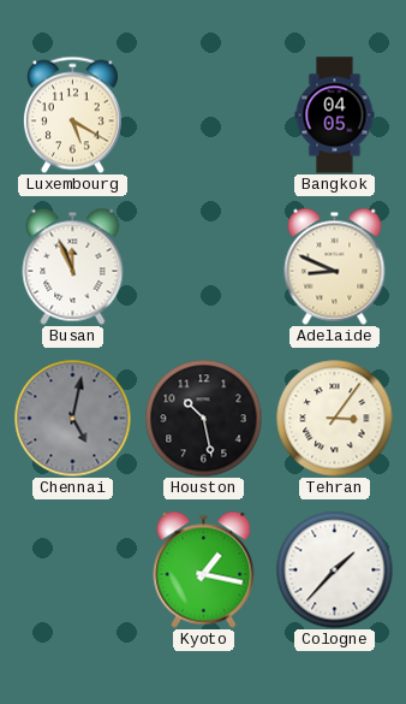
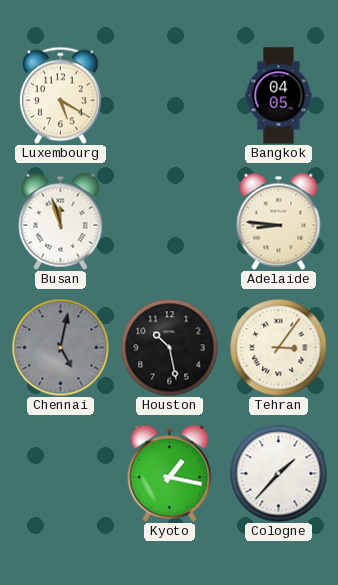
Busan: 11:56 -> 11:57
Adelaide: 8:49 -> 8:46
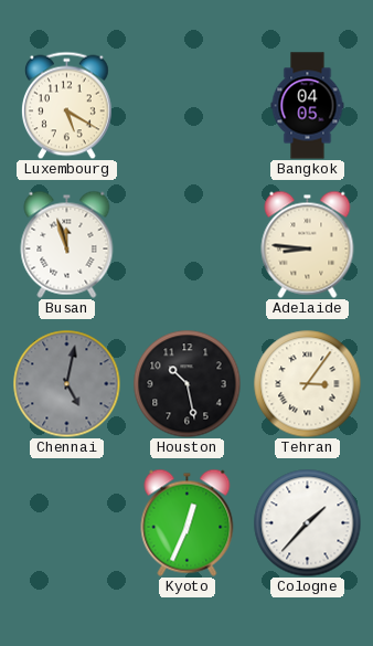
Kyoto: 1:17 -> 12:34
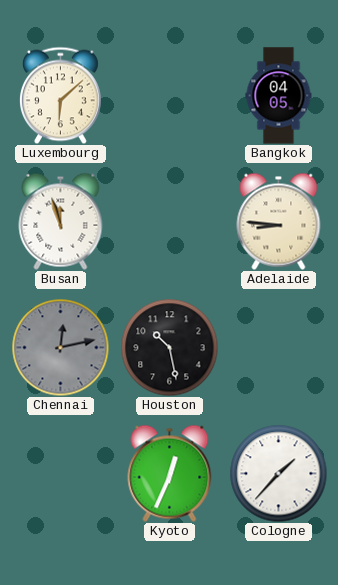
Luxembourg: 5:20 -> 6:08
Chennai: 5:02 -> 12:13
Tehran: 3:06 -> none
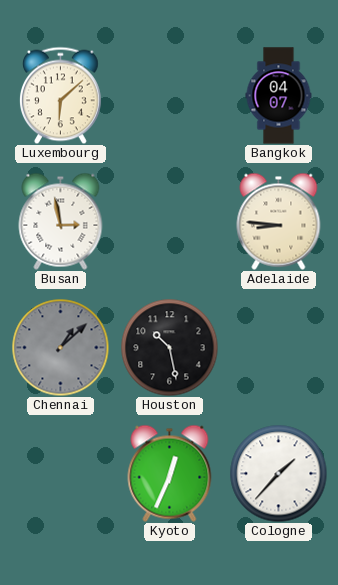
Bangkok: 04:05 -> 04:07
Busan: 11:57 -> 2:58
Chennai: 12:13 -> 1:08
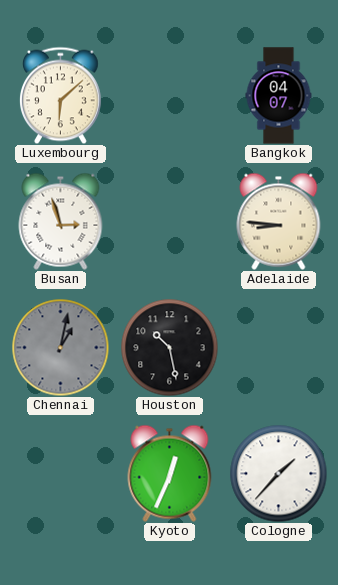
Busan: 2:58 -> 2:57
Chennai: 1:08 -> 1:02
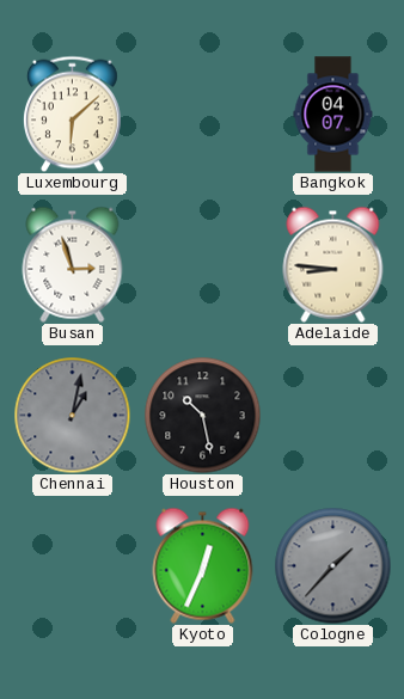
Cologne dial: white -> grey
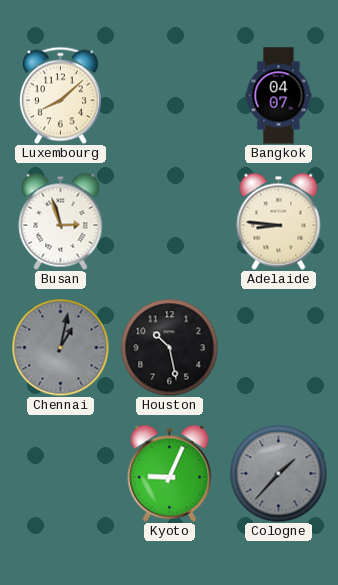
Luxembourg: 6:08 -> 8:08
Kyoto: 12:34 -> 9:04
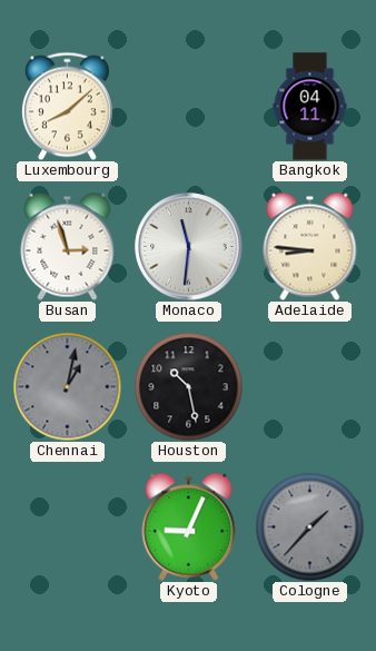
Bangkok: 04:07 -> 04:11
Monaco: none -> 11:31
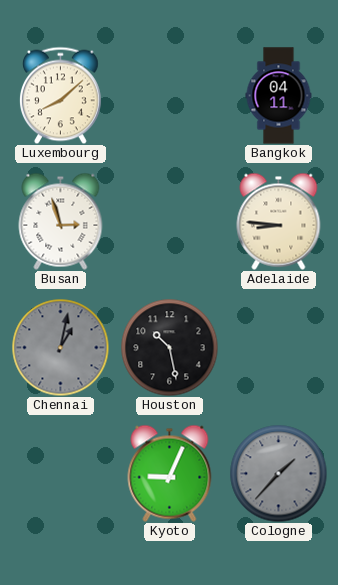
Monaco: 11:31 -> none
